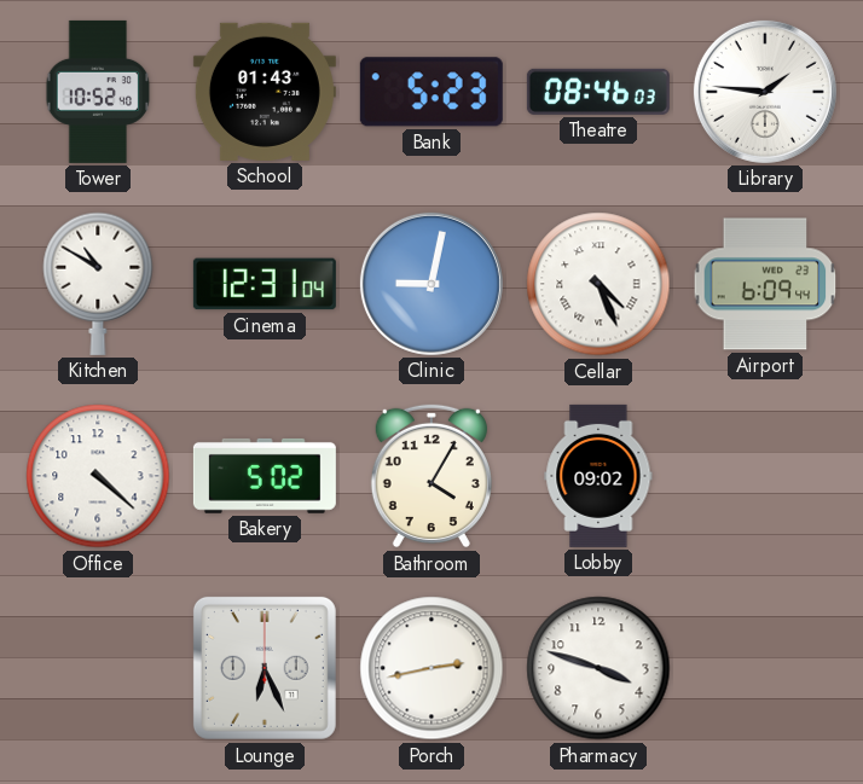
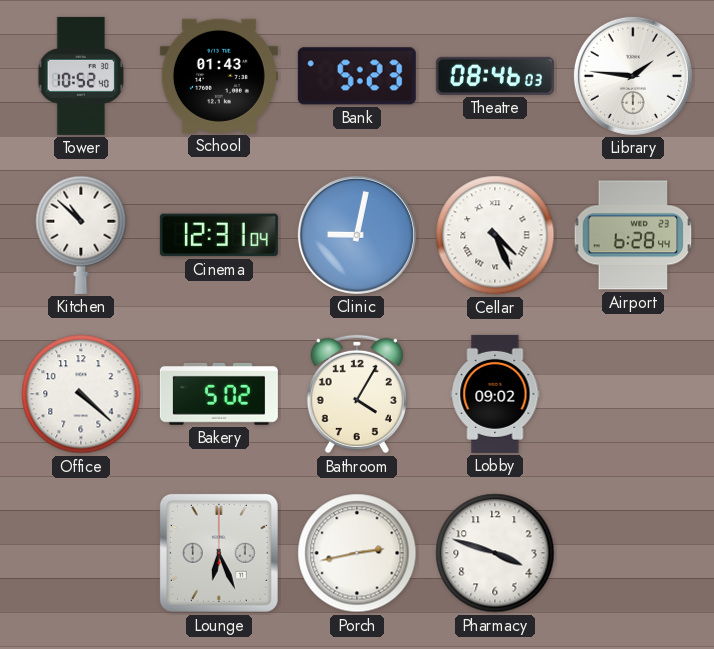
Kitchen: 10:50 -> 10:52
Airport: 6:09 -> 6:28
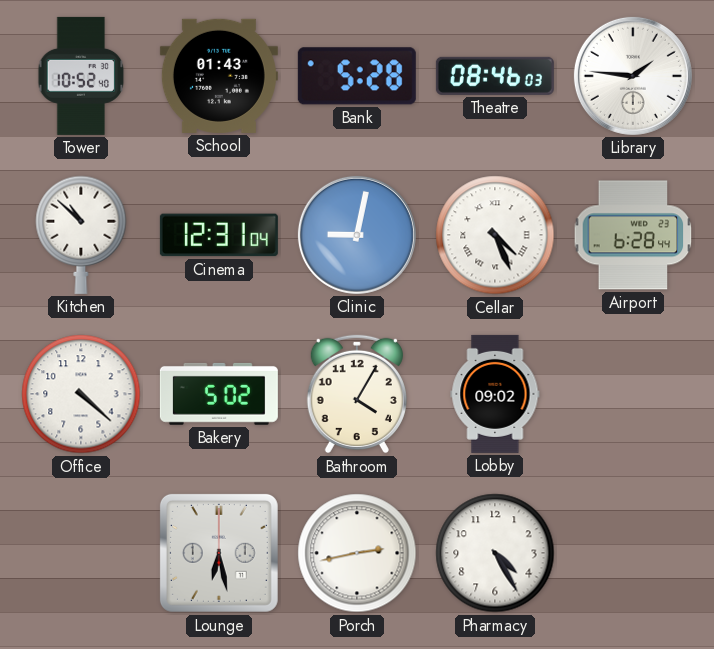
Bank: 5:23 -> 5:28
Lounge: 6:26 -> 6:28
Pharmacy: 3:48 -> 4:25
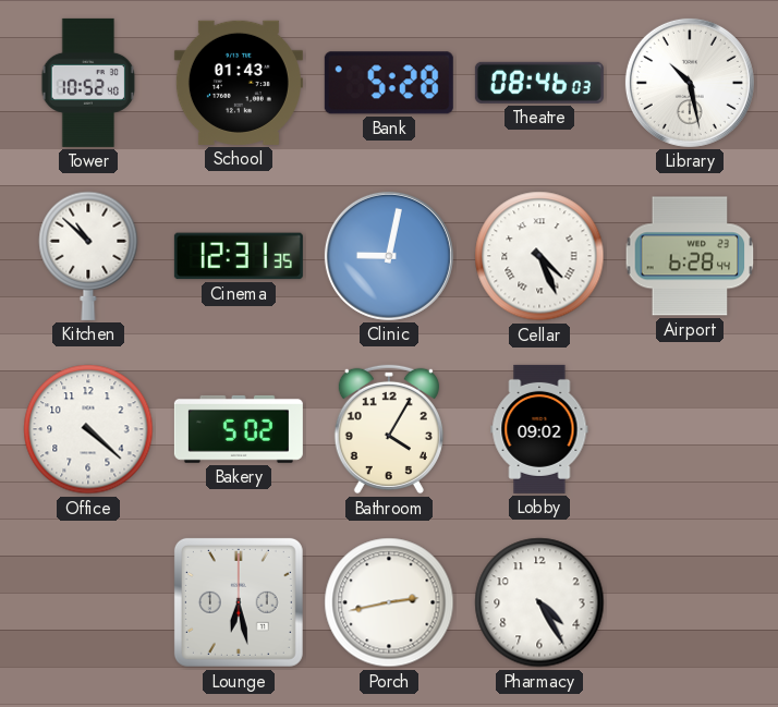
Library: 1:46 -> 10:28
Cinema: 12:31:04 -> 12:31:35
